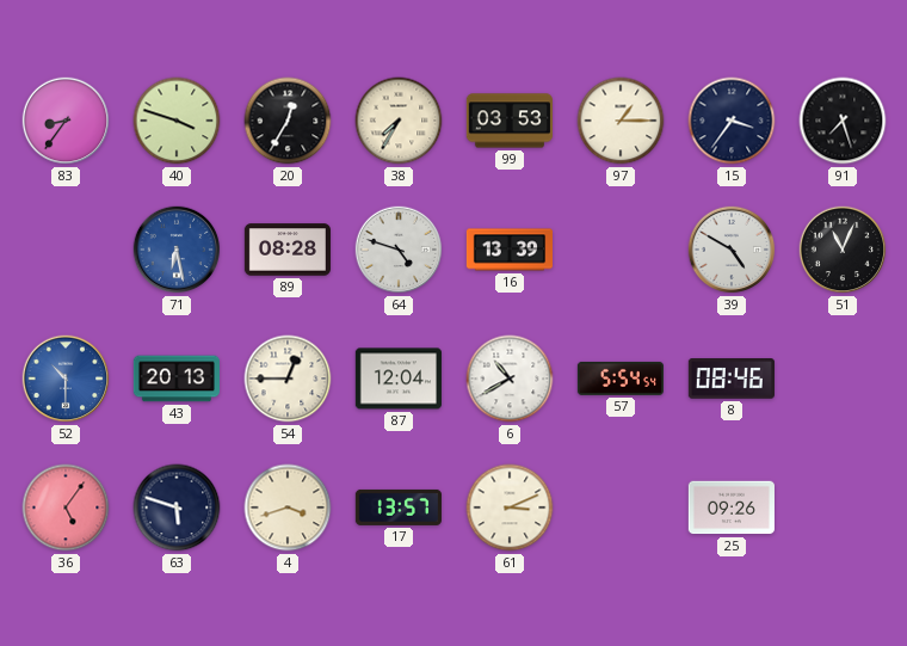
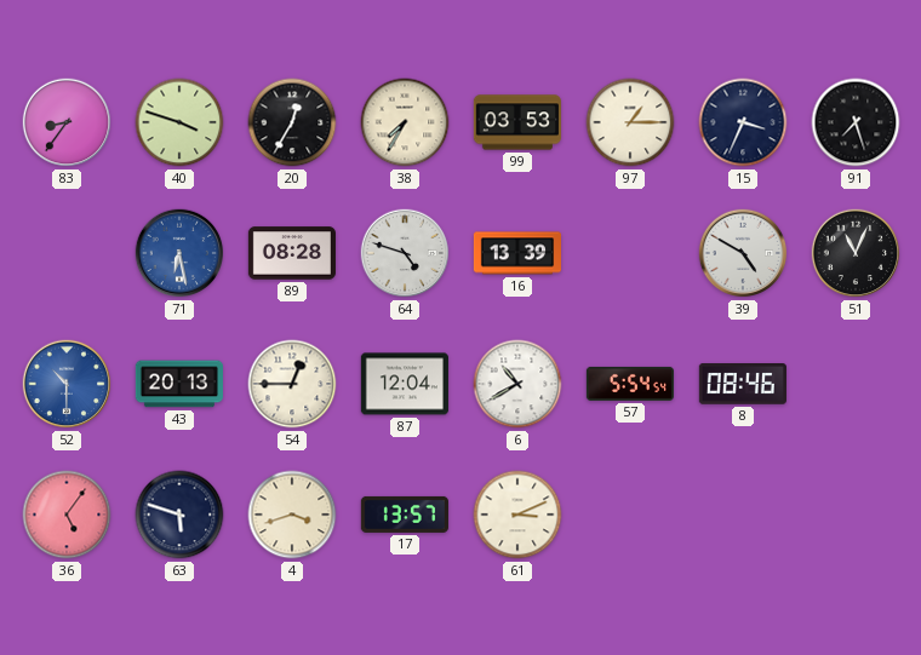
15: 3:36 -> 3:34
25: 09:26 -> none
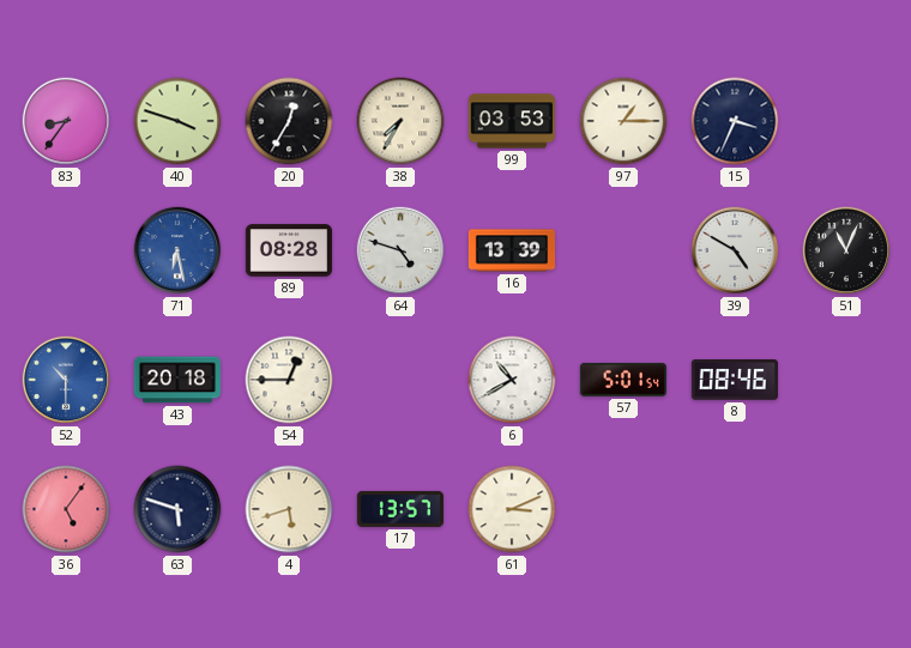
91: 7:27 -> none
43: 20:13 -> 20:18
87: 12:04 -> none
57: 5:54 -> 5:01
4: 3:42 -> 5:42
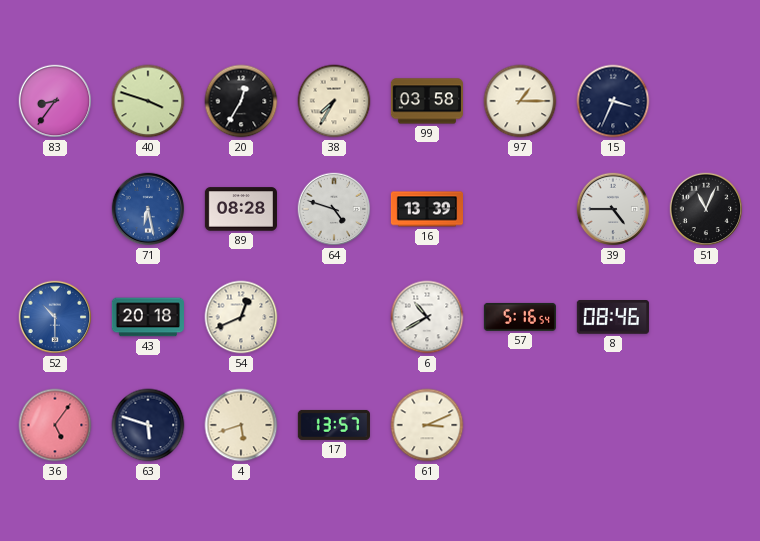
99: 03:53 -> 03:58
39: 4:50 -> 4:45
54: 12:45 -> 12:41
57: 5:01 -> 5:16
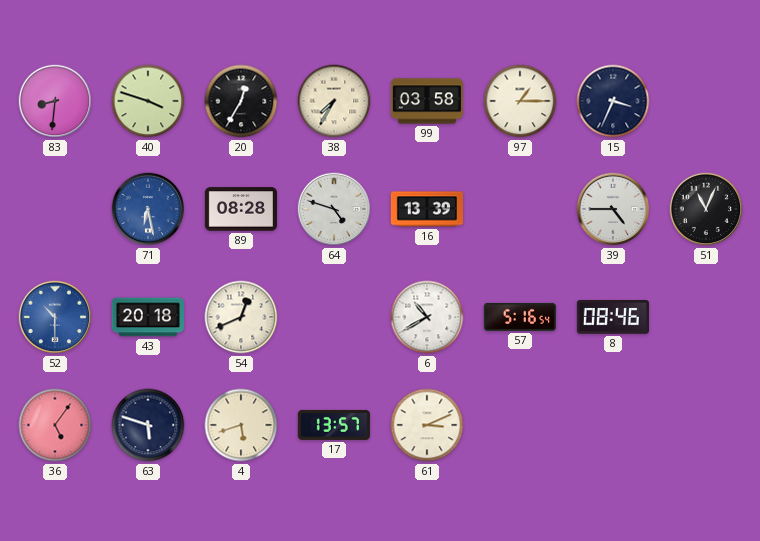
83: 8:36 -> 8:31
